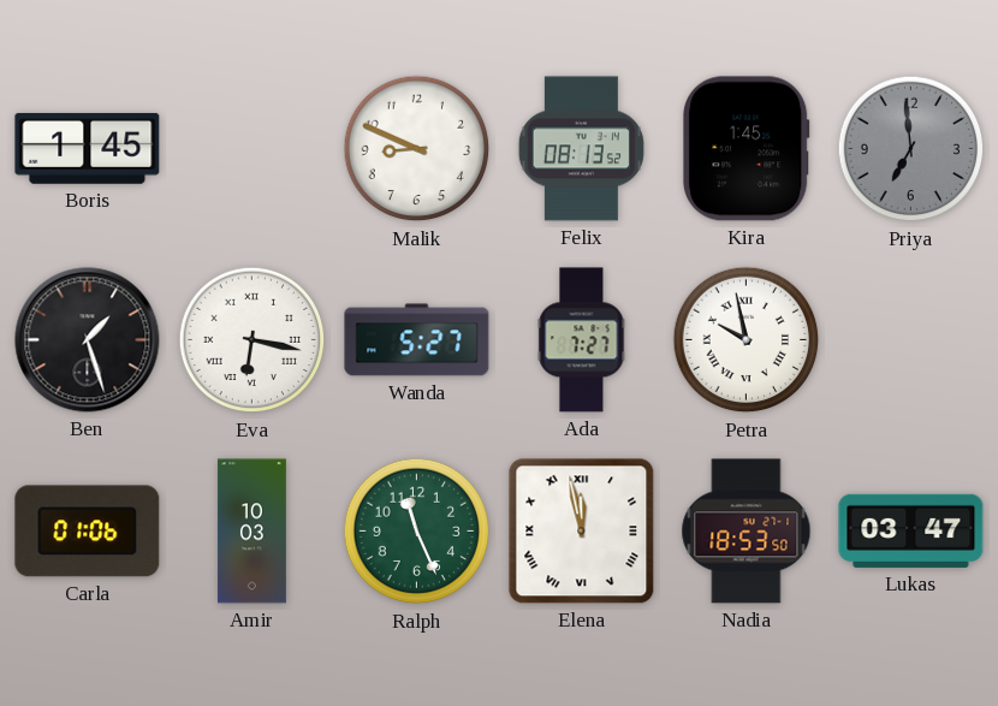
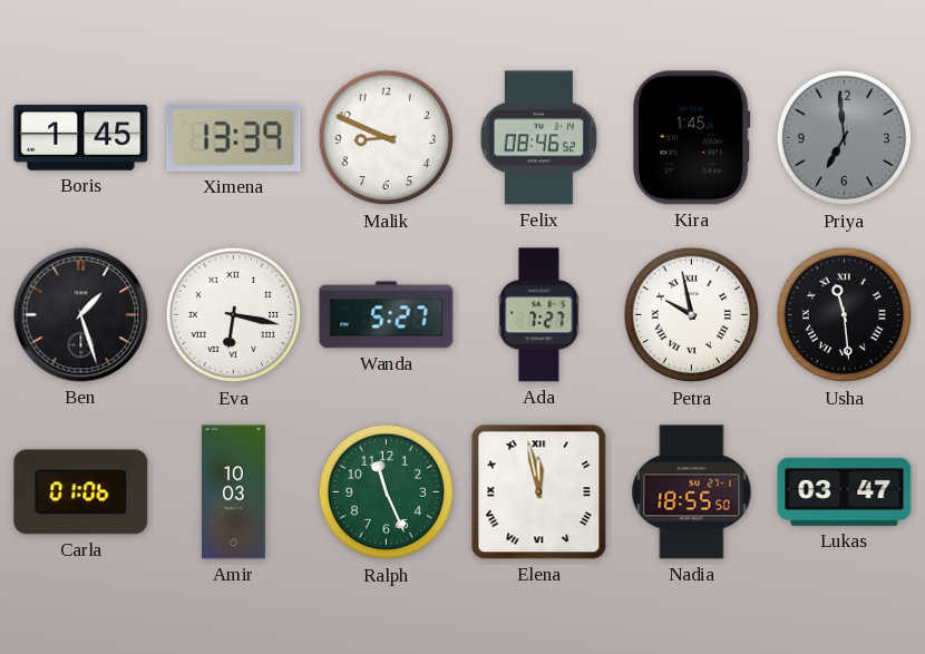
Ximena: none -> 13:39
Felix: 08:13 -> 08:46
Usha: none -> 11:29
Nadia: 18:53 -> 18:55
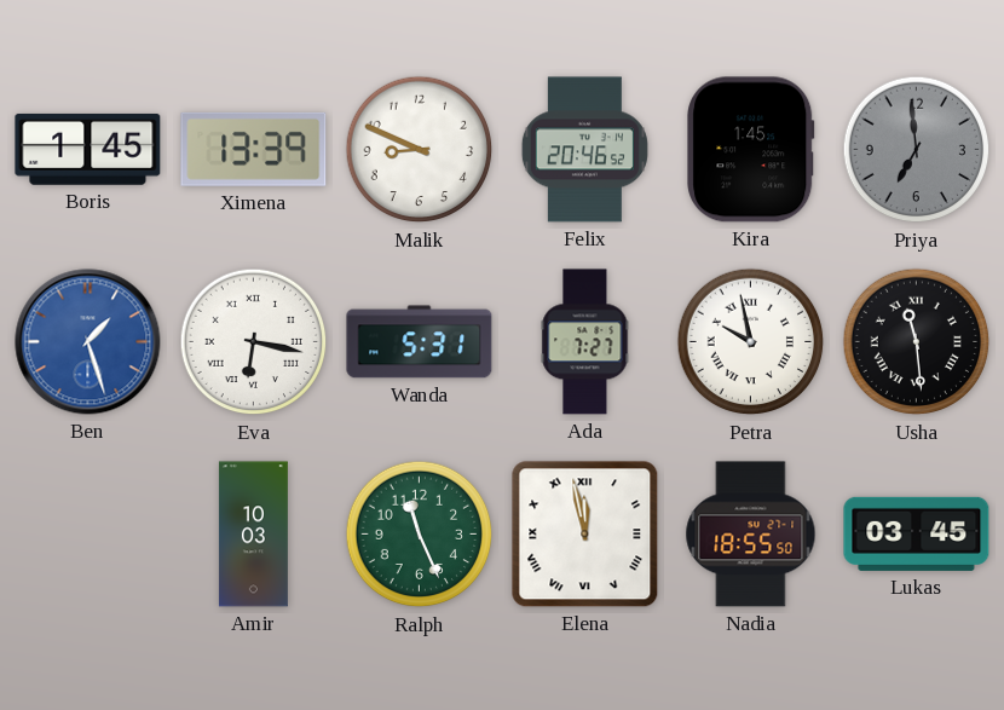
Felix: 08:46 -> 20:46
Ben dial: black -> blue
Wanda: 5:27 -> 5:31
Carla: 01:06 -> none
Lukas: 03:47 -> 03:45
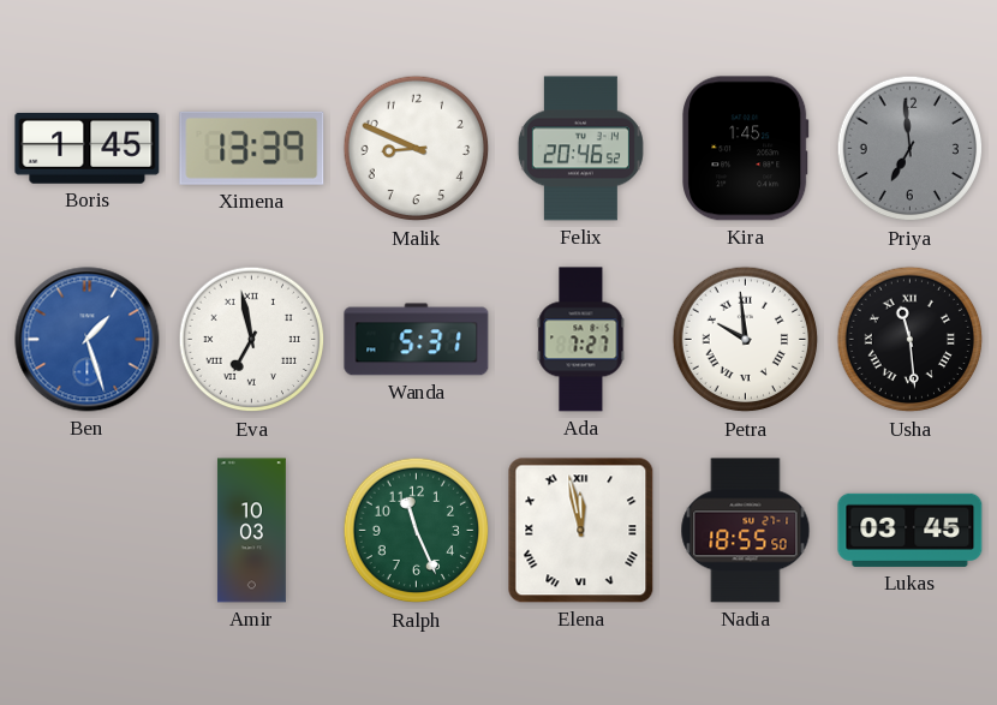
Eva: 6:17 -> 6:58
Petra: 9:58 -> 9:59
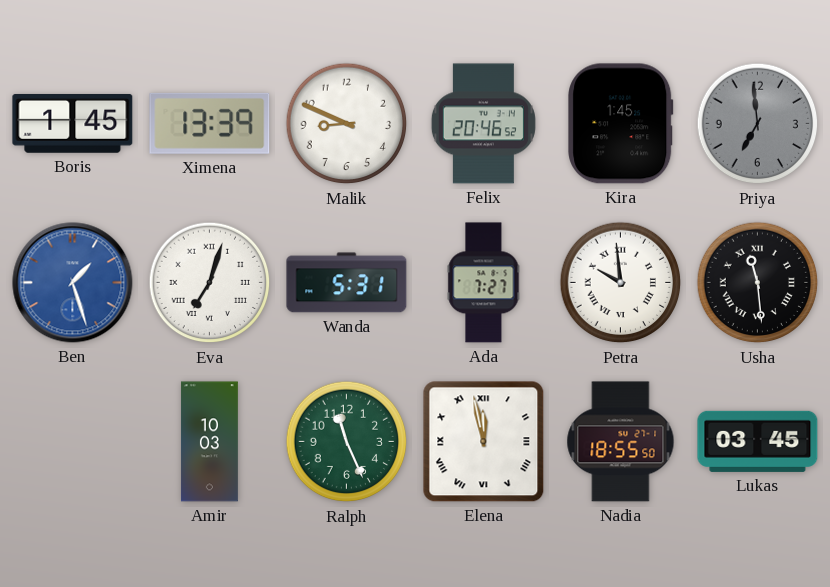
Eva: 6:58 -> 7:03
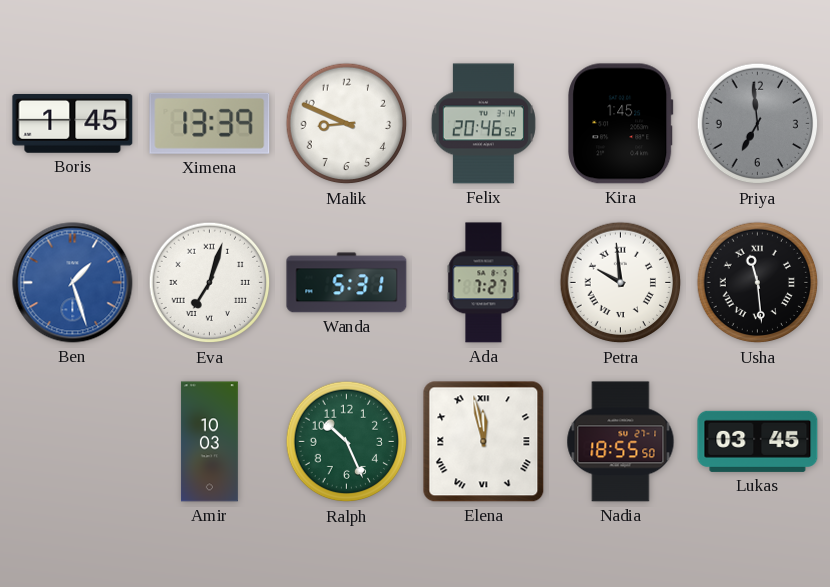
Ralph: 11:26 -> 10:26
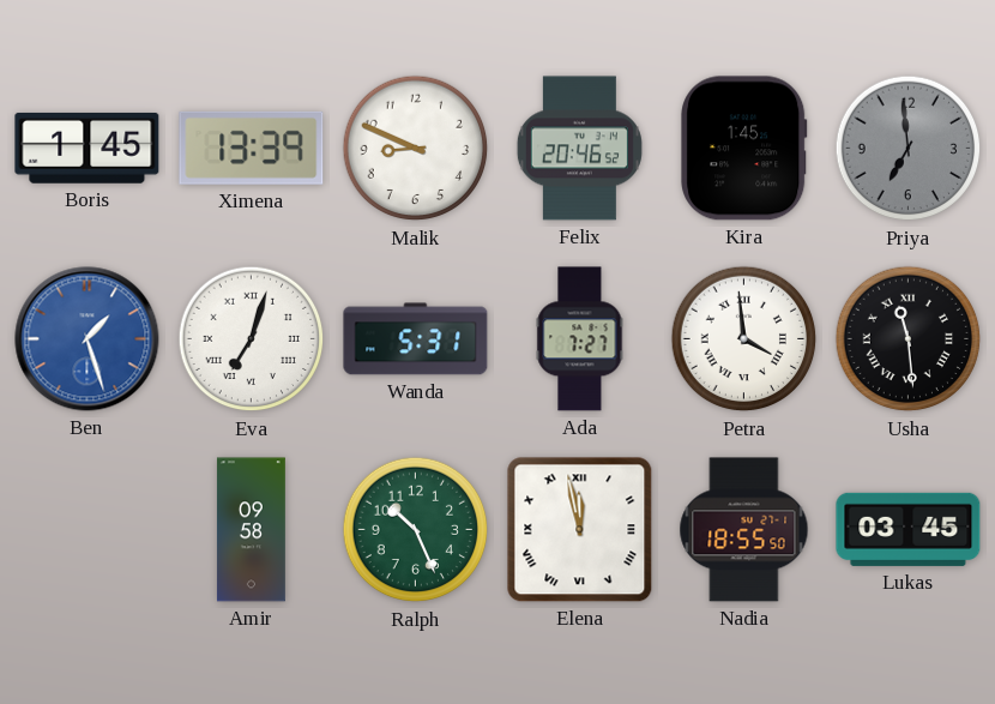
Petra: 9:59 -> 3:59
Amir: 10:03 -> 09:58
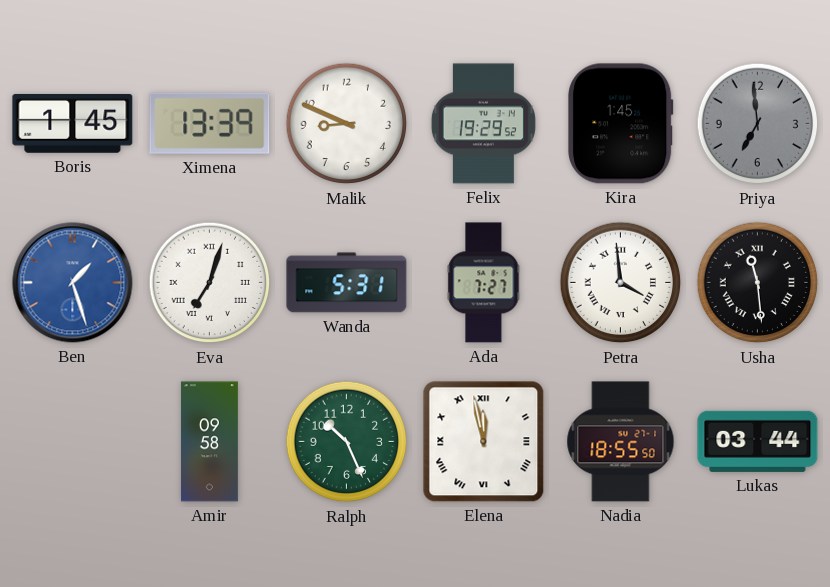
Felix: 20:46 -> 19:29
Lukas: 03:45 -> 03:44
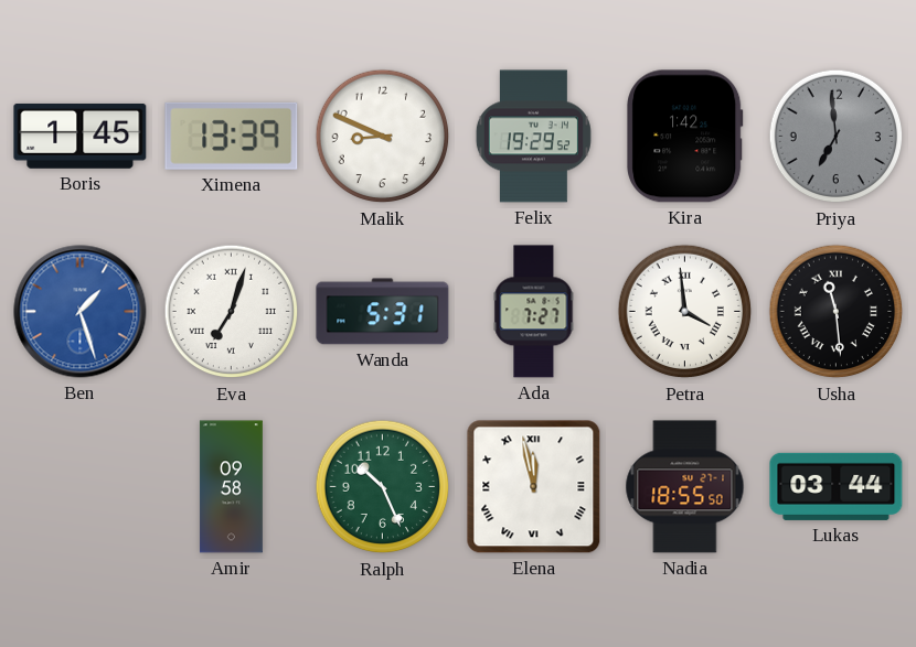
Kira: 1:45 -> 1:42
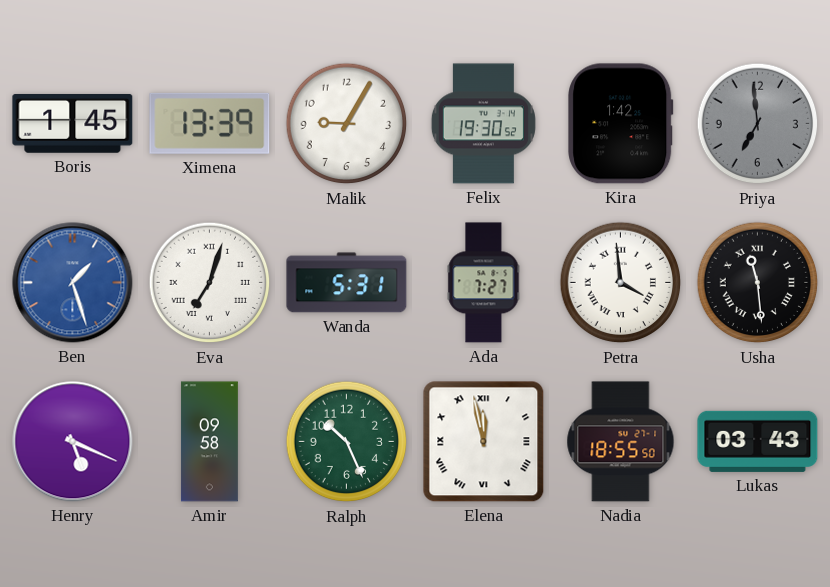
Malik: 8:49 -> 9:05
Felix: 19:29 -> 19:30
Henry: none -> 5:19
Lukas: 03:44 -> 03:43
